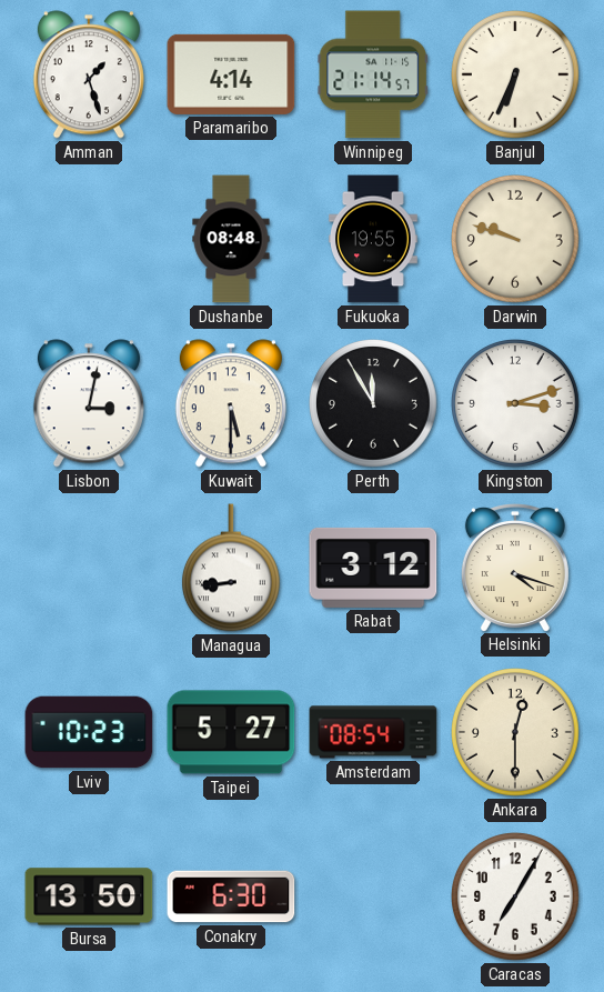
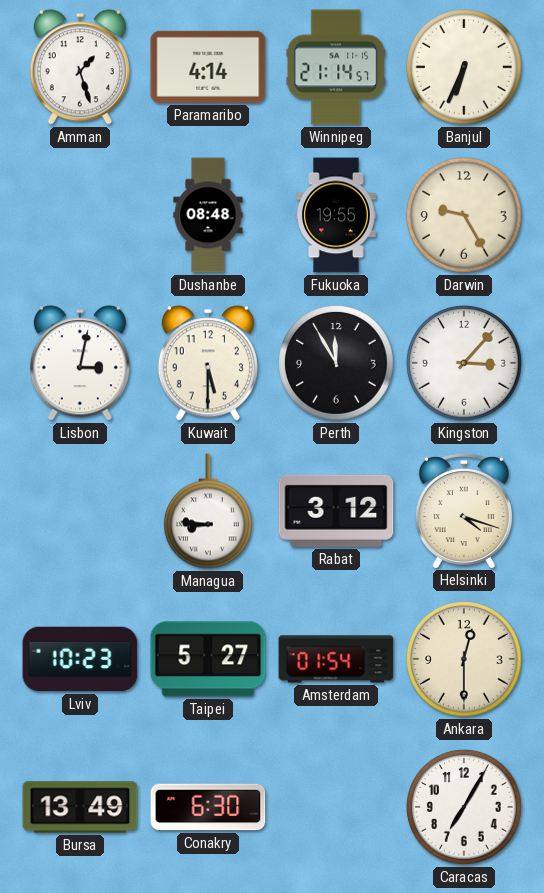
Darwin: 9:48 -> 9:25
Kingston: 3:12 -> 3:07
Managua: 8:44 -> 8:46
Amsterdam: 08:54 -> 01:54
Bursa: 13:50 -> 13:49
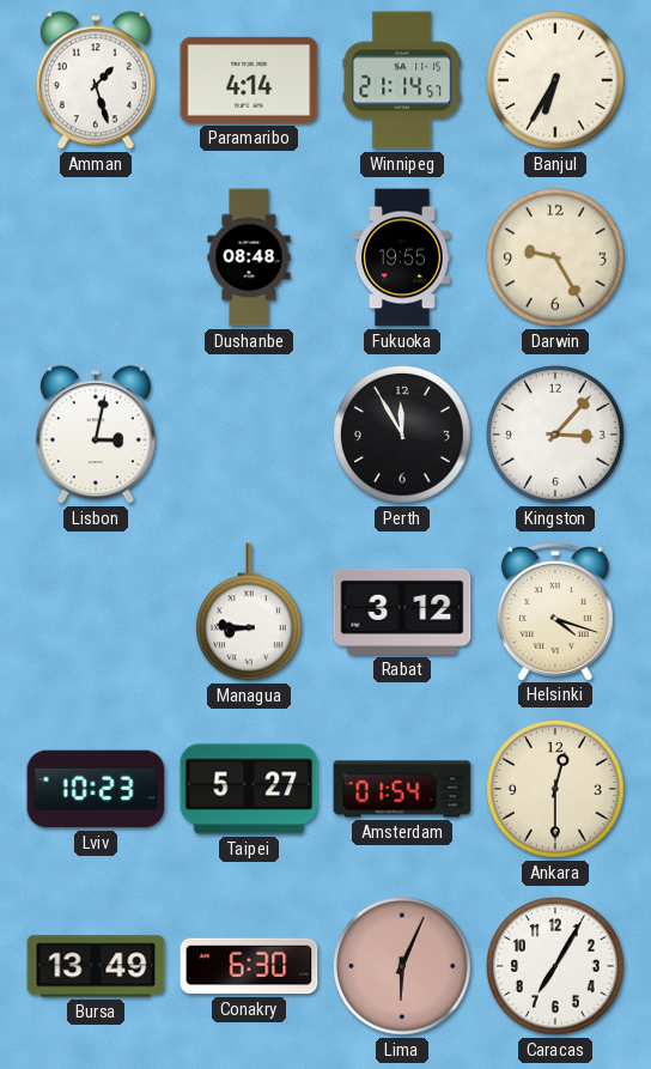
Banjul: 6:34 -> 6:35
Kuwait: 5:30 -> none
Lima: none -> 6:04
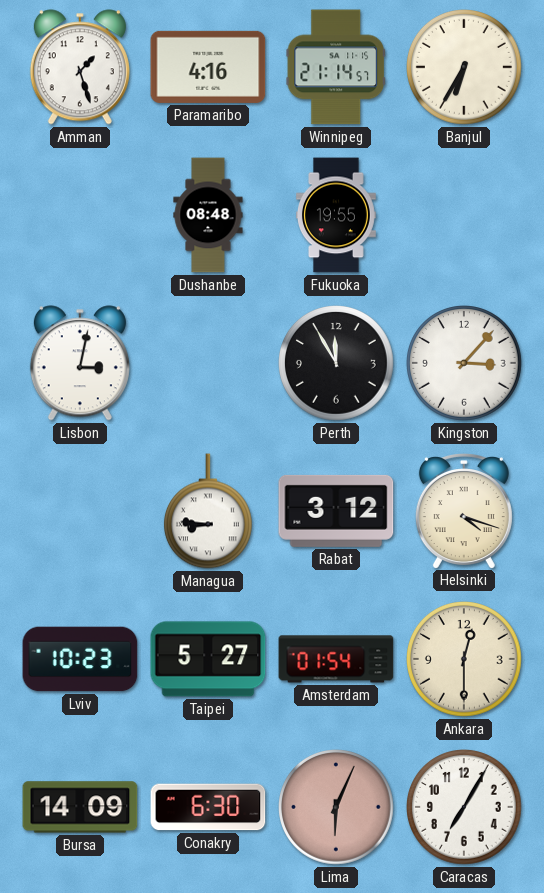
Paramaribo: 4:14 -> 4:16
Darwin: 9:25 -> none
Bursa: 13:49 -> 14:09
